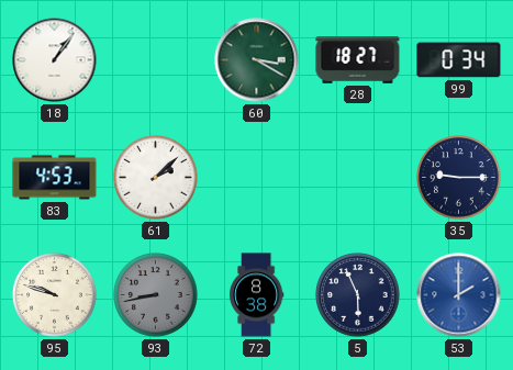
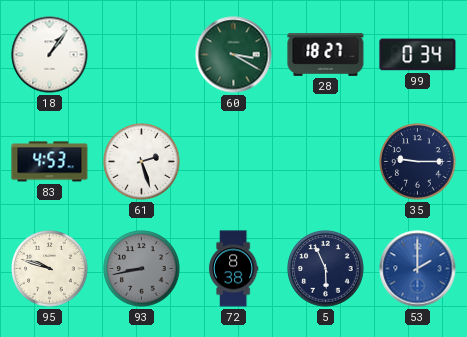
61: 2:08 -> 2:27
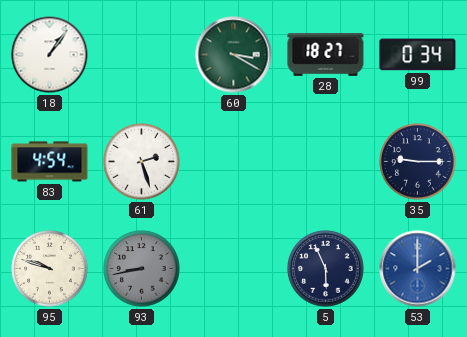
83: 4:53 -> 4:54
72: 8:38 -> none
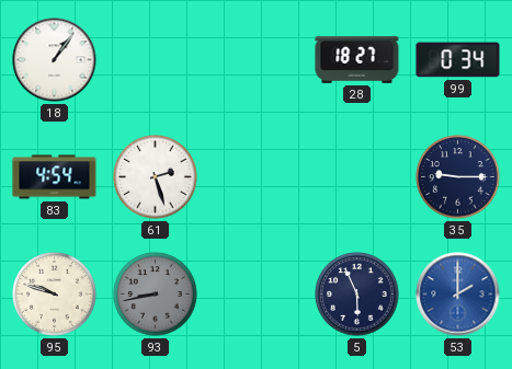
60: 3:20 -> none
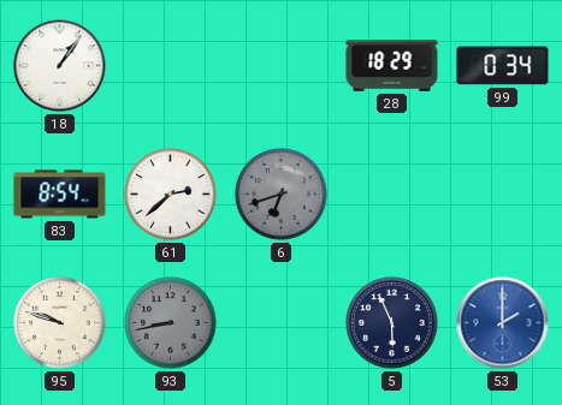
28: 18:27 -> 18:29
83: 4:54 -> 8:54
61: 2:27 -> 2:38
6: none -> 6:42
35: 9:15 -> none
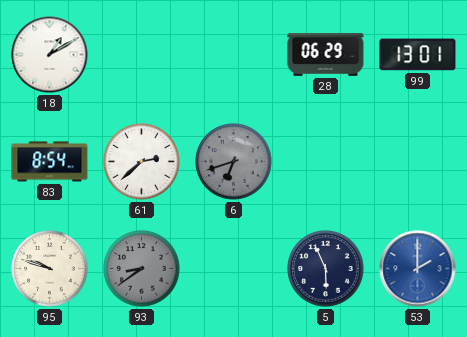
18: 1:06 -> 1:10
28: 18:29 -> 06:29
99: 0:34 -> 13:01
93: 8:43 -> 8:39
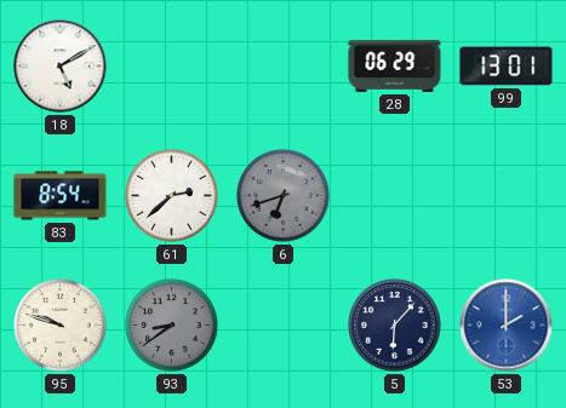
18: 1:10 -> 5:10
5: 5:56 -> 6:07
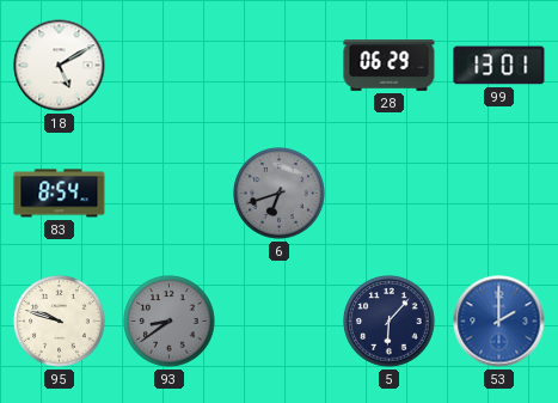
61: 2:38 -> none
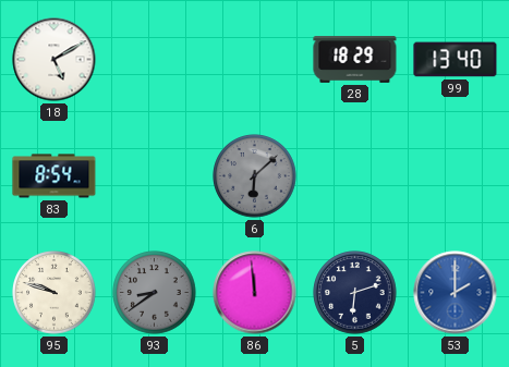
28: 06:29 -> 18:29
99: 13:01 -> 13:40
6: 6:42 -> 6:08
86: none -> 11:59
5: 6:07 -> 6:12
